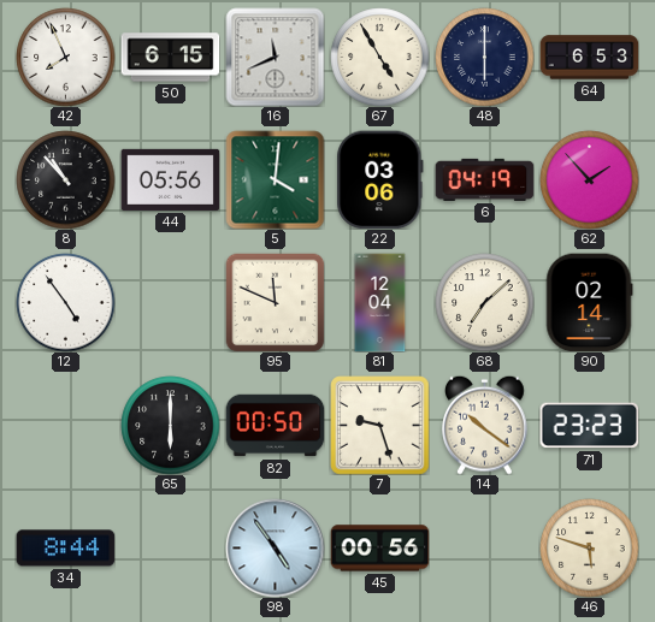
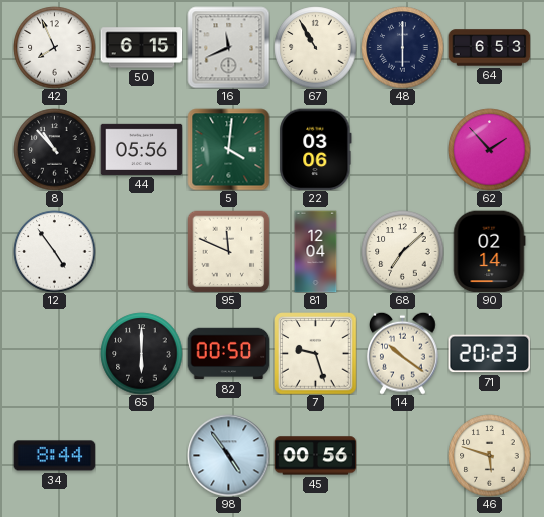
67: 4:55 -> 10:55
6: 04:19 -> none
71: 23:23 -> 20:23
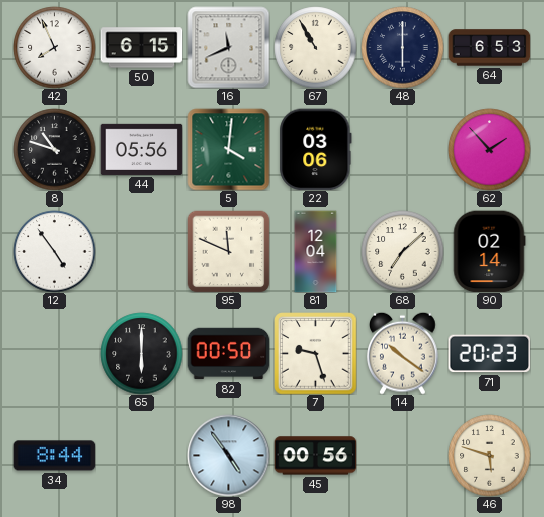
8: 10:53 -> 10:48
